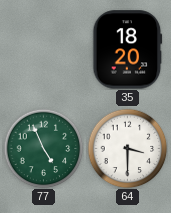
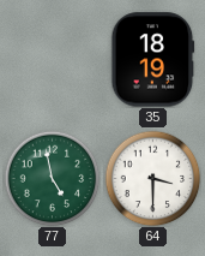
35: 18:20 -> 18:19
77: 4:56 -> 4:58
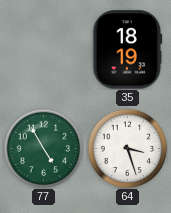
77: 4:58 -> 4:55
64: 3:30 -> 3:27
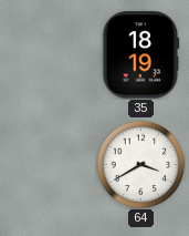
77: 4:55 -> none
64: 3:27 -> 3:40
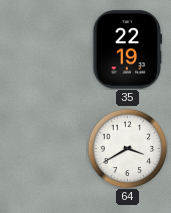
35: 18:19 -> 22:19
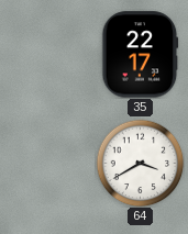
35: 22:19 -> 22:17
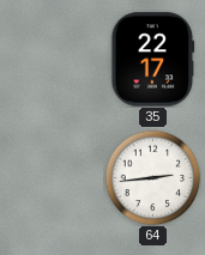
64: 3:40 -> 2:44
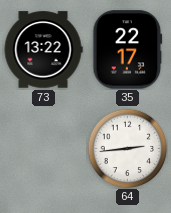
73: none -> 13:22
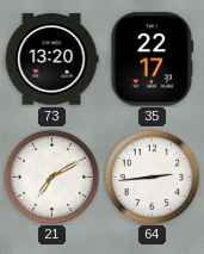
73: 13:22 -> 13:20
21: none -> 7:10
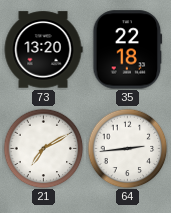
35: 22:17 -> 22:18
